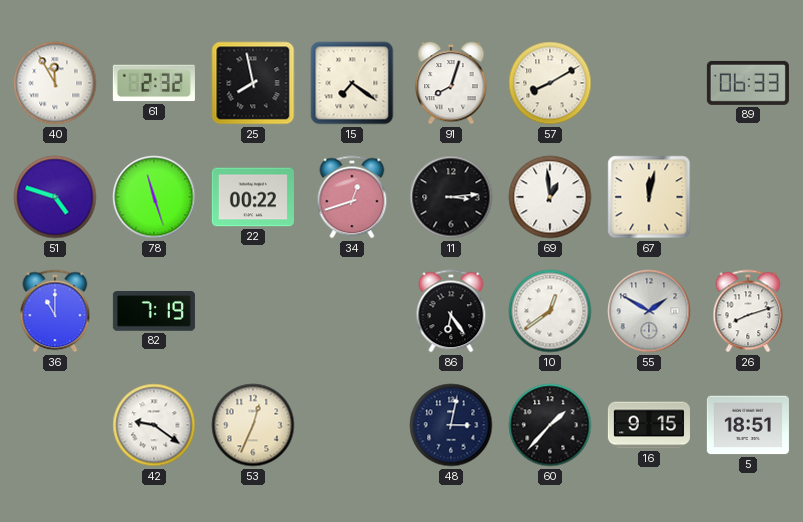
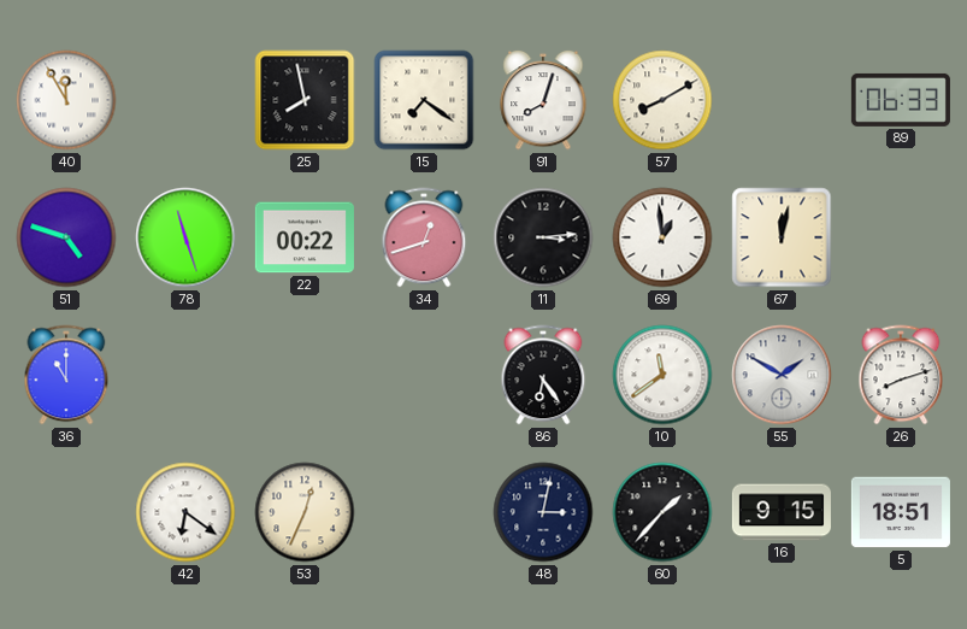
61: 2:32 -> none
82: 7:19 -> none
10: 12:39 -> 11:39
42: 9:21 -> 6:21
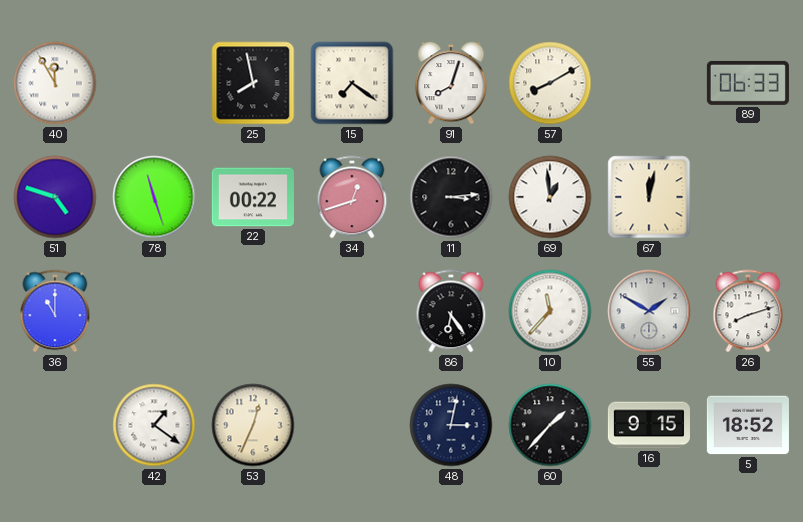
10: 11:39 -> 11:37
42: 6:21 -> 1:21
5: 18:51 -> 18:52
